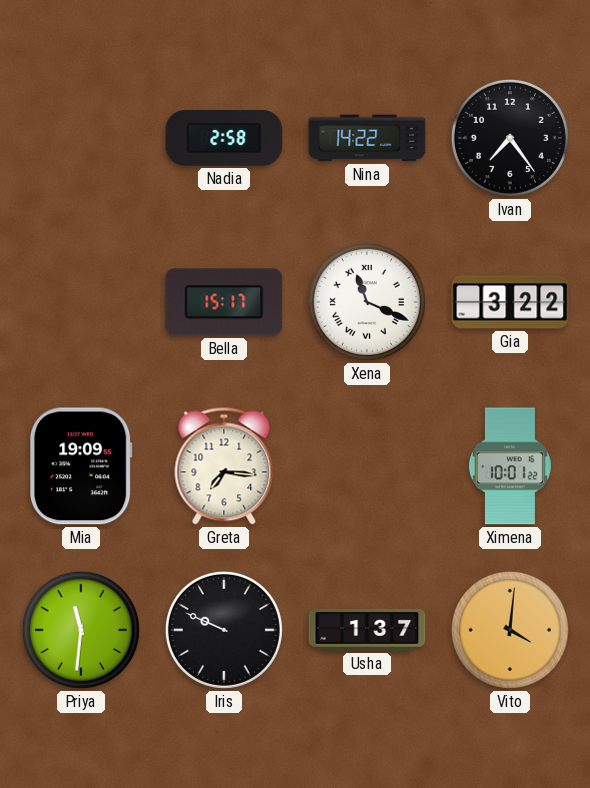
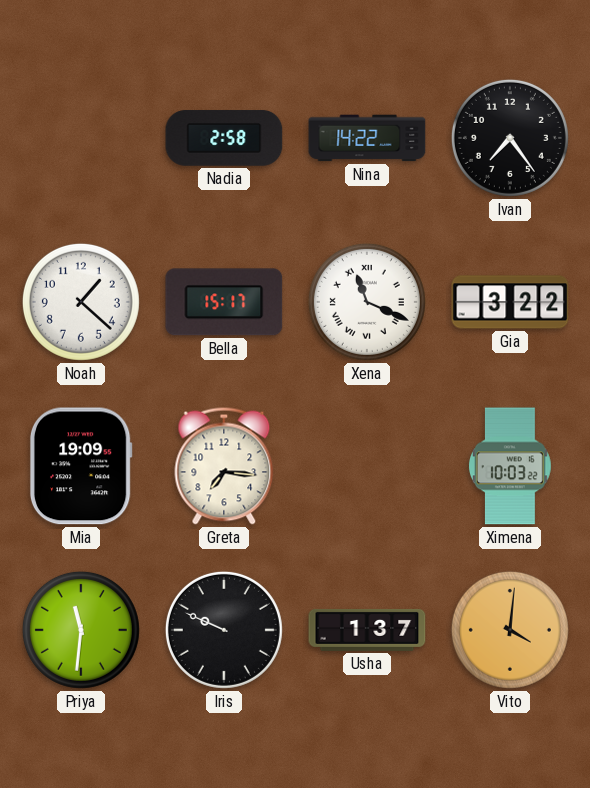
Noah: none -> 1:22
Ximena: 10:01 -> 10:03
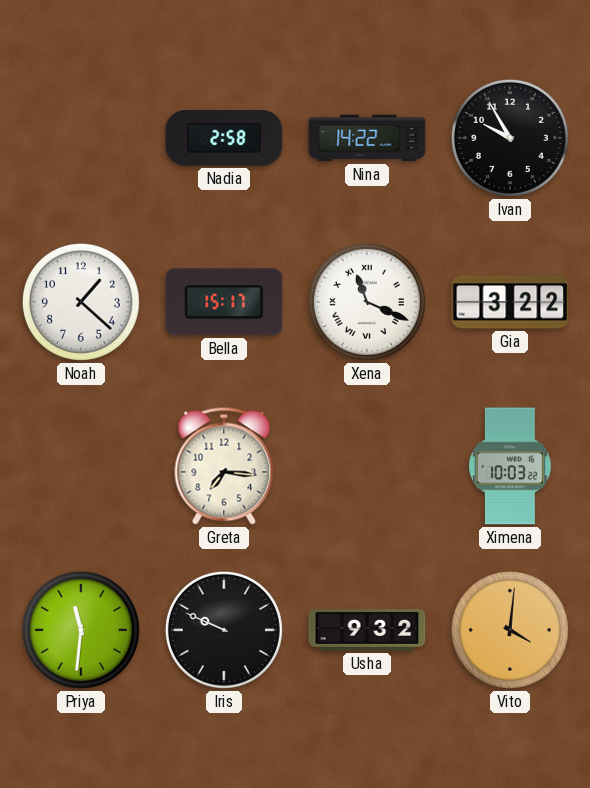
Ivan: 7:24 -> 9:55
Mia: 19:09 -> none
Usha: 1:37 -> 9:32
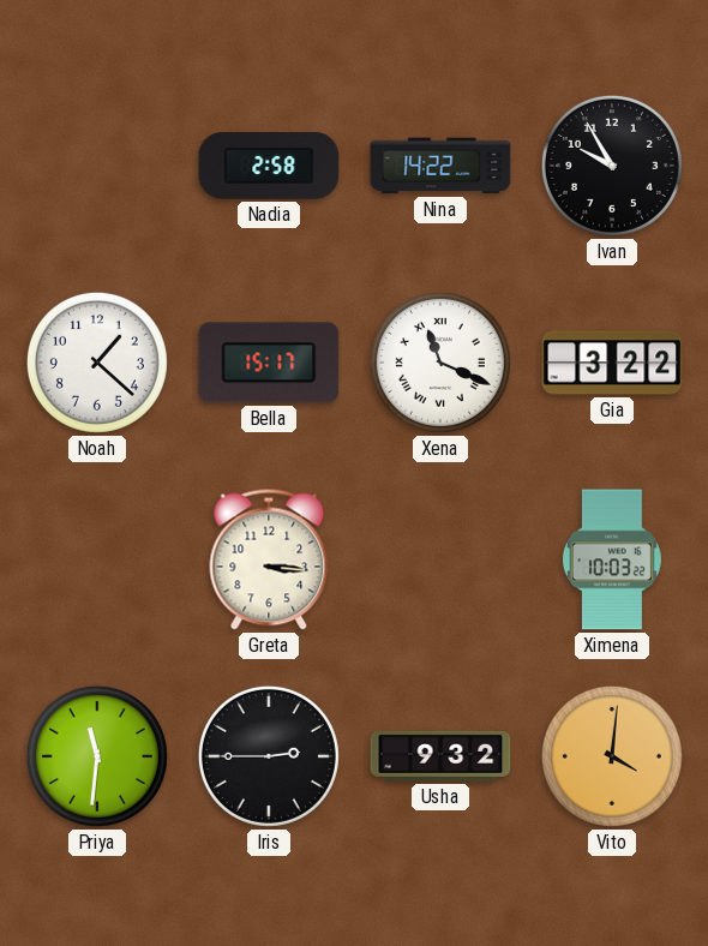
Greta: 7:16 -> 3:16
Iris: 9:49 -> 2:45
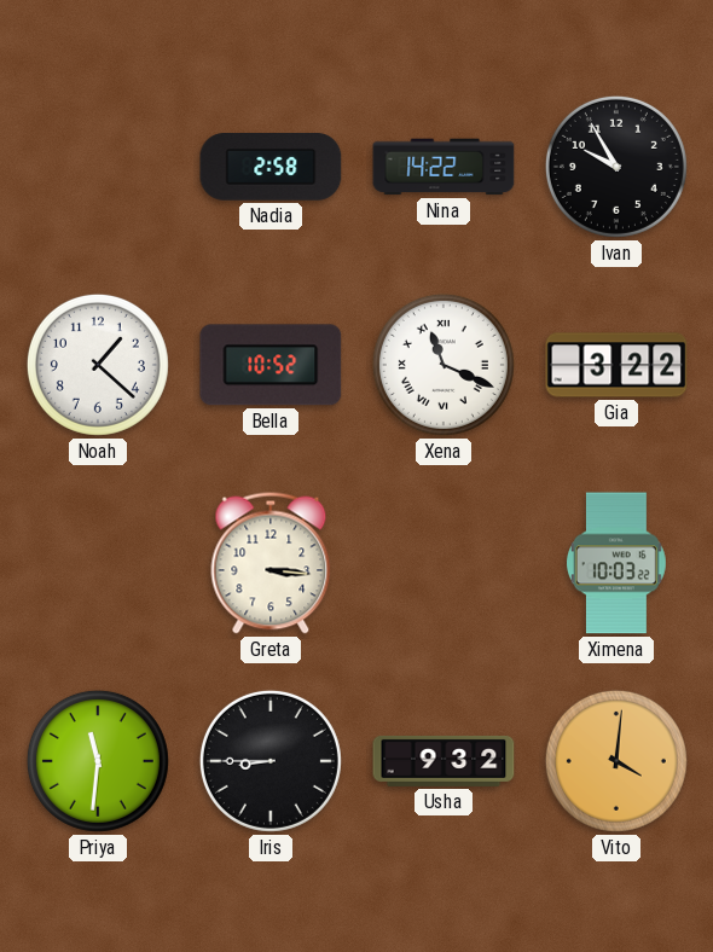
Bella: 15:17 -> 10:52
Iris: 2:45 -> 8:45
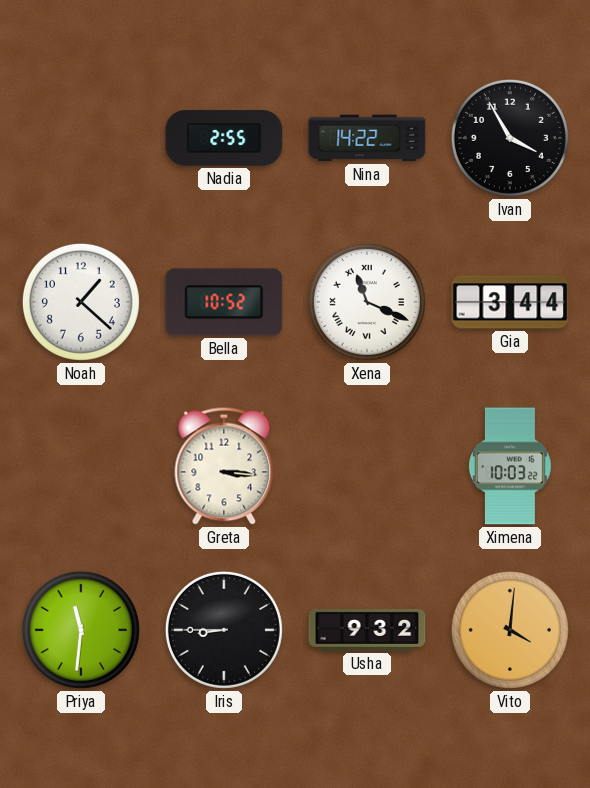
Nadia: 2:58 -> 2:55
Ivan: 9:55 -> 3:55
Gia: 3:22 -> 3:44
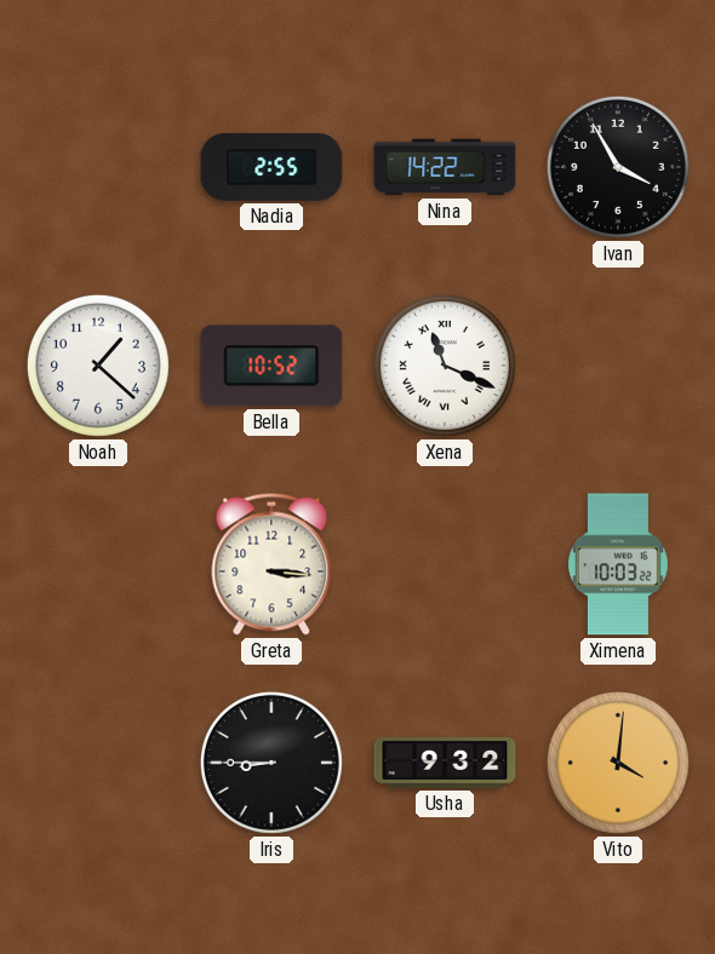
Gia: 3:44 -> none
Priya: 11:31 -> none
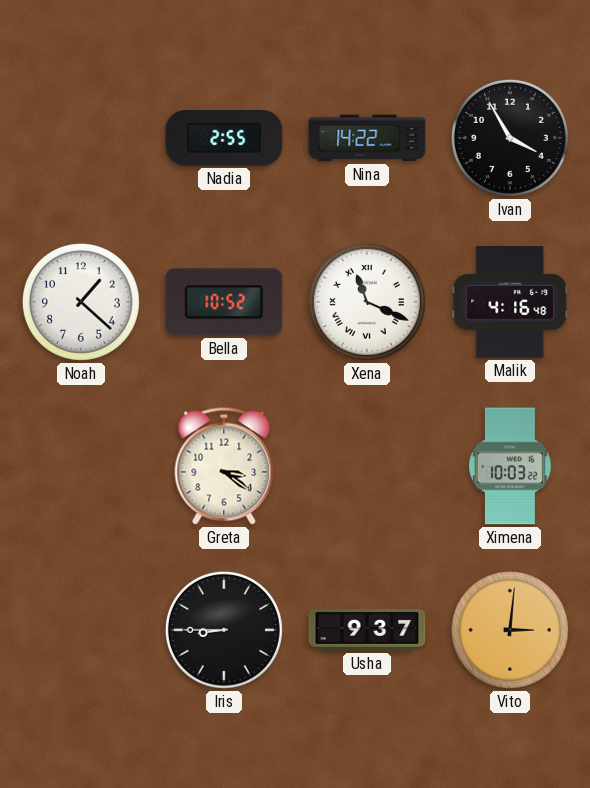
Malik: none -> 4:16
Greta: 3:16 -> 3:21
Usha: 9:32 -> 9:37
Vito: 4:01 -> 3:01
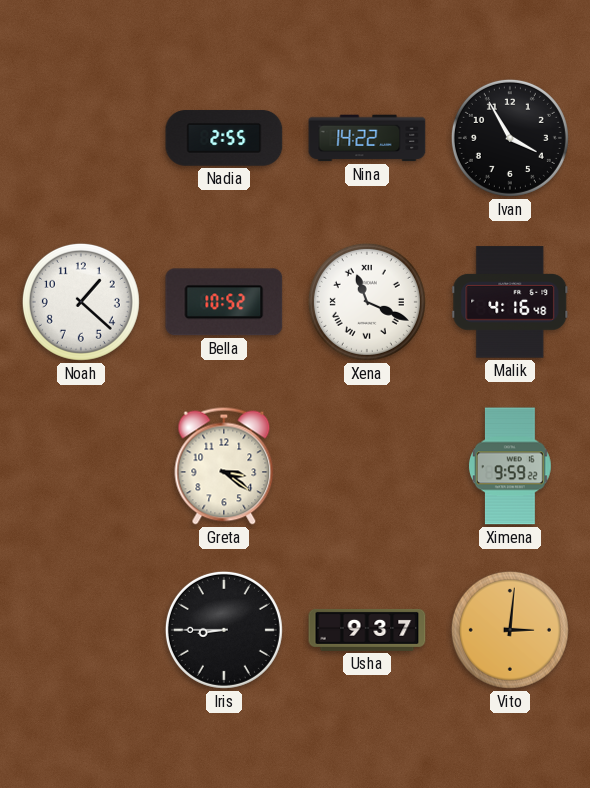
Ximena: 10:03 -> 9:59
